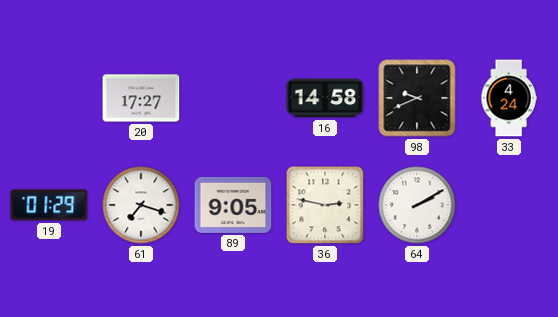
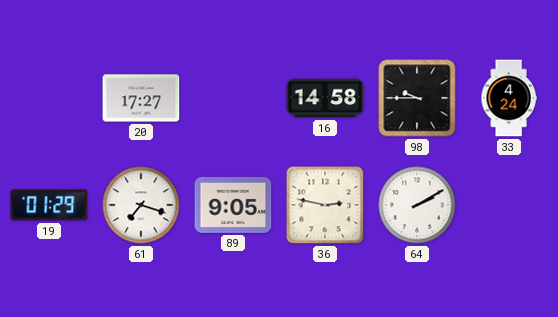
98: 9:41 -> 9:45
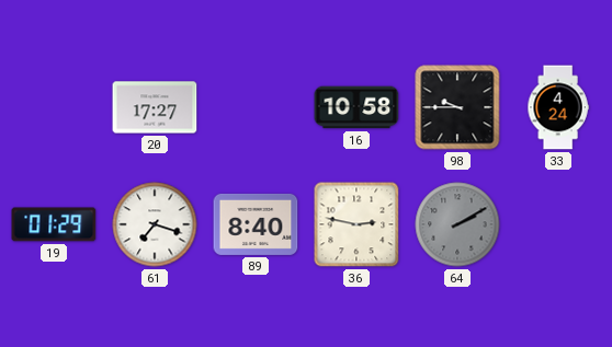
16: 14:58 -> 10:58
89: 9:05 -> 8:40
64 dial: white -> grey
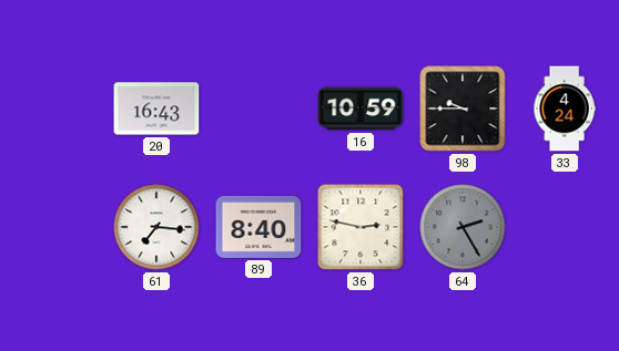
20: 17:27 -> 16:43
16: 10:58 -> 10:59
19: 01:29 -> none
61: 7:18 -> 7:16
64: 2:10 -> 2:25
